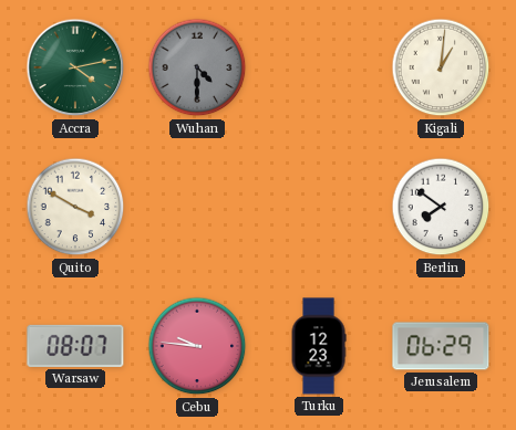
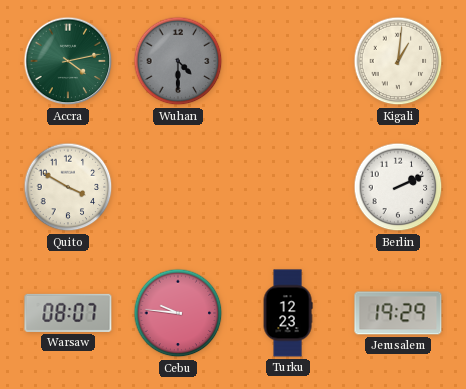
Berlin: 7:51 -> 2:11
Jerusalem: 06:29 -> 19:29
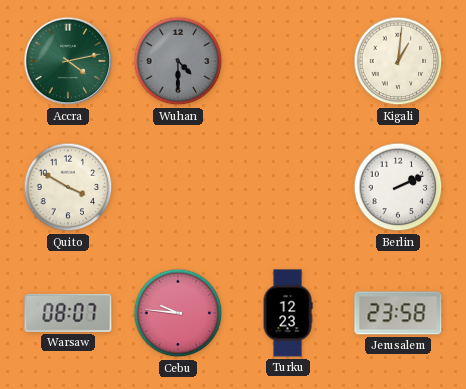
Jerusalem: 19:29 -> 23:58
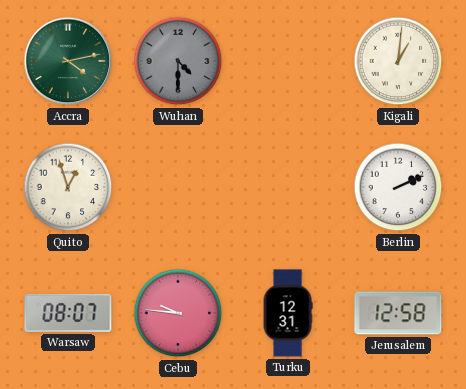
Quito: 3:50 -> 12:57
Turku: 12:23 -> 12:31
Jerusalem: 23:58 -> 12:58
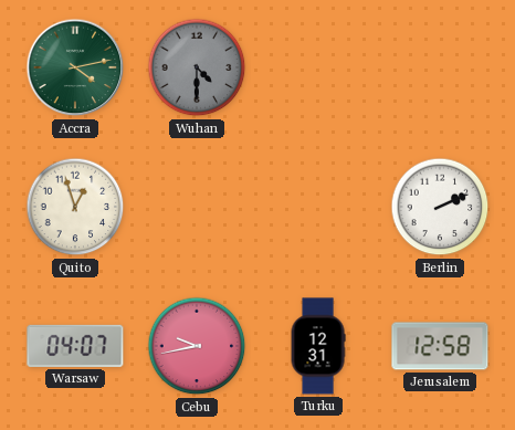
Kigali: 1:01 -> none
Warsaw: 08:07 -> 04:07
Cebu: 9:46 -> 9:43
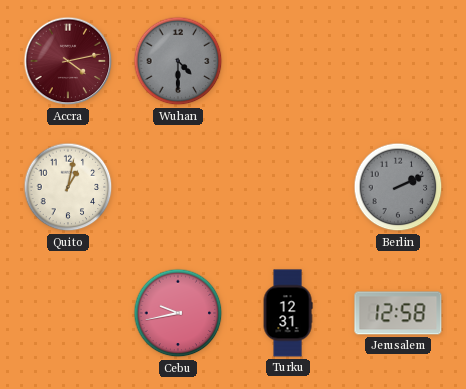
Accra dial: green -> burgundy
Quito: 12:57 -> 1:02
Berlin dial: white -> grey
Warsaw: 04:07 -> none
